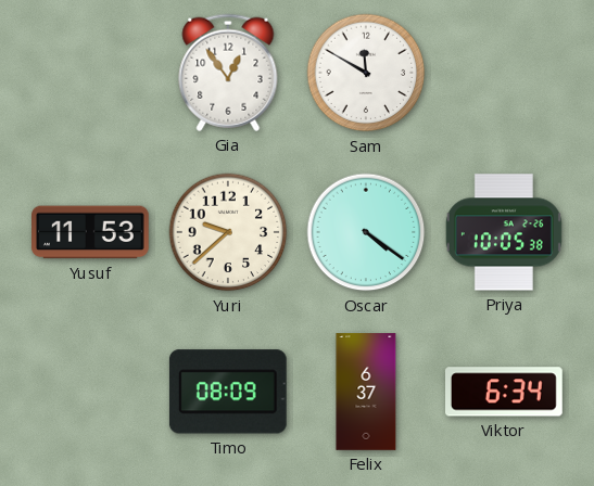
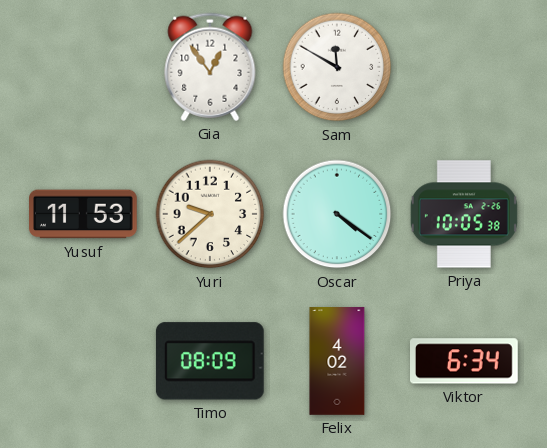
Felix: 6:37 -> 4:02
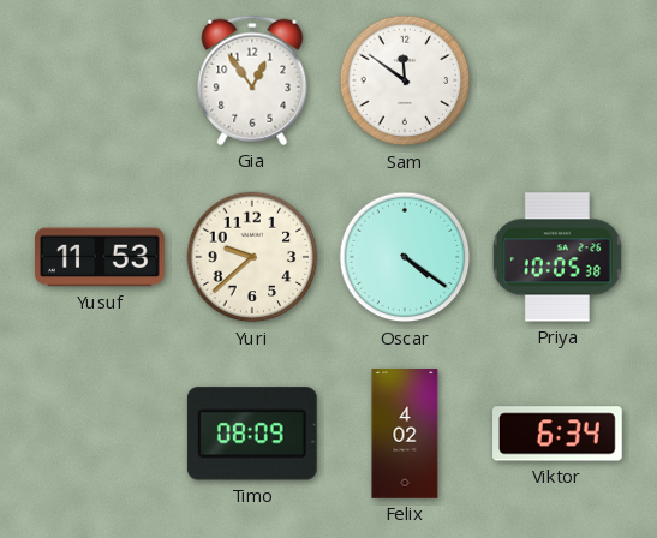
Sam: 11:50 -> 11:51
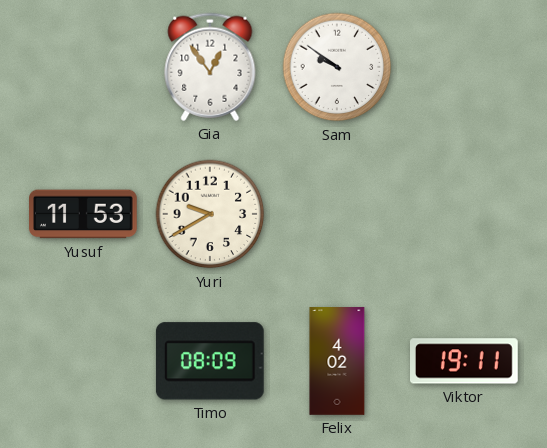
Sam: 11:51 -> 9:51
Yuri: 9:38 -> 9:40
Oscar: 4:21 -> none
Priya: 10:05 -> none
Viktor: 6:34 -> 19:11
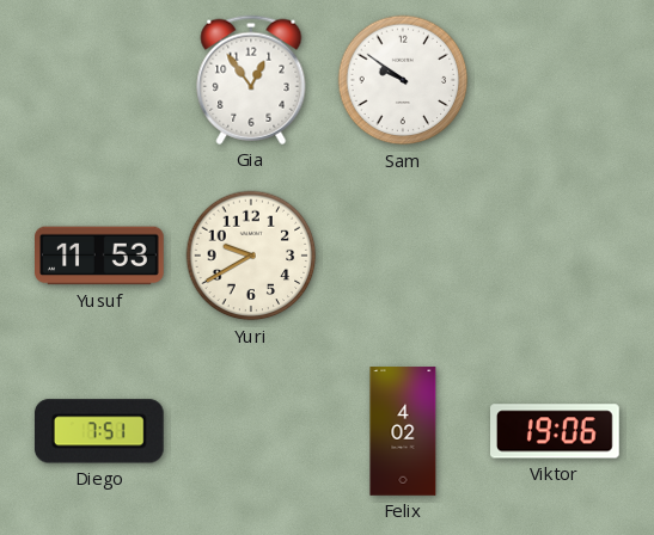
Diego: none -> 7:51
Timo: 08:09 -> none
Viktor: 19:11 -> 19:06
